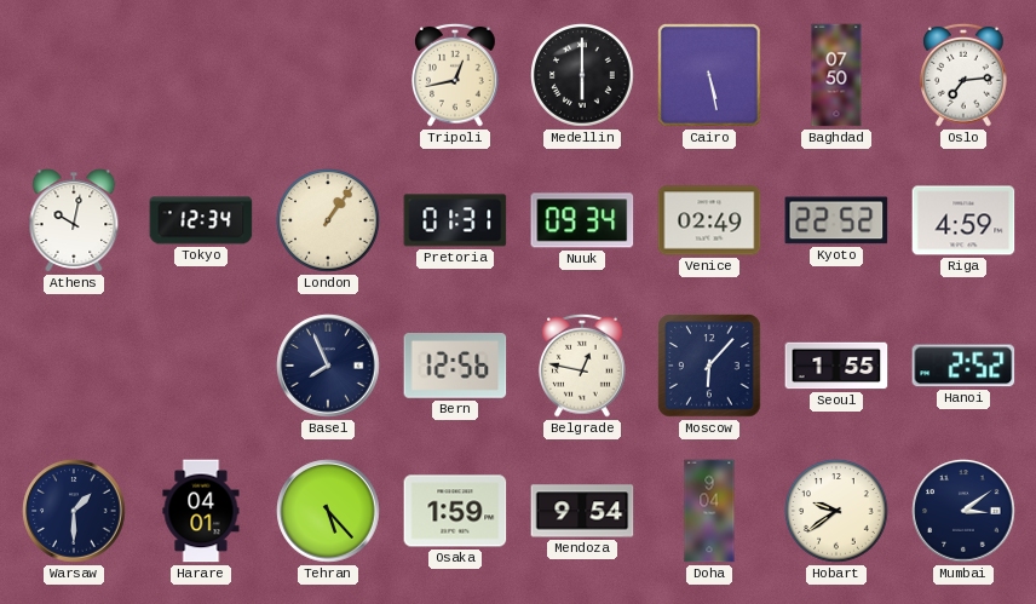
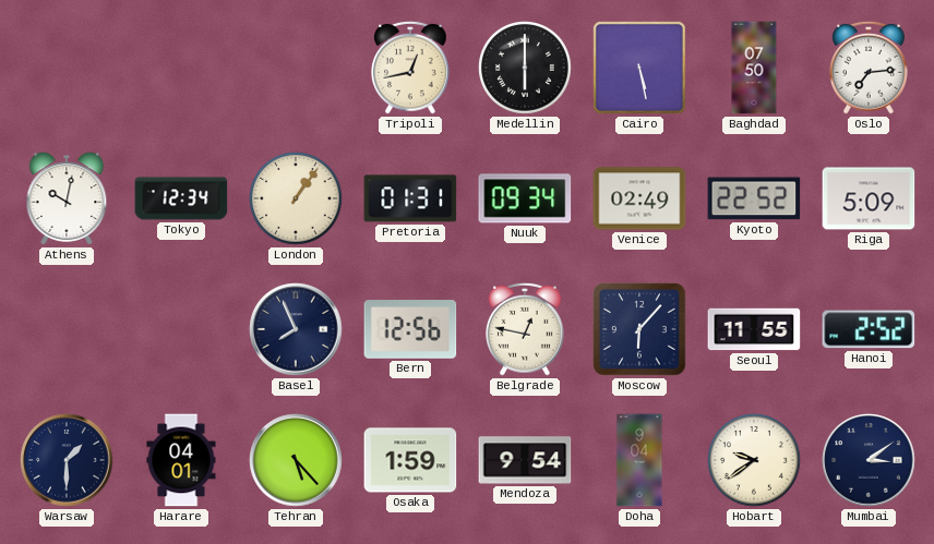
Riga: 4:59 -> 5:09
Seoul: 1:55 -> 11:55
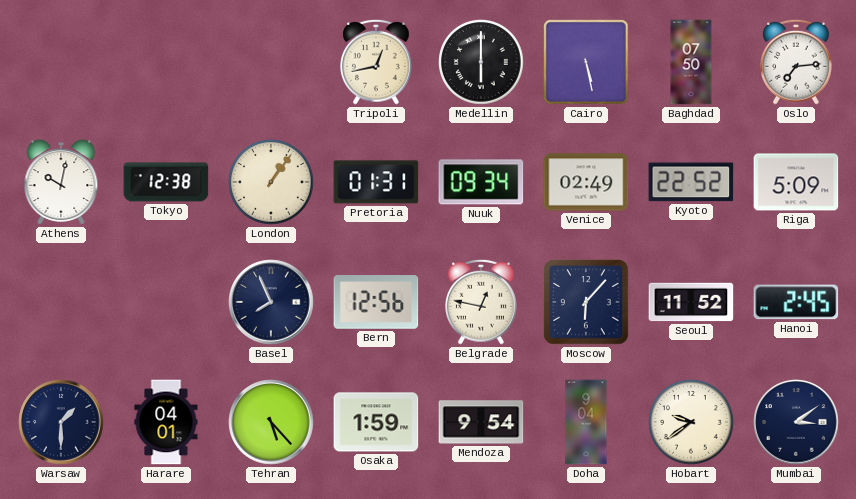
Tokyo: 12:34 -> 12:38
Seoul: 11:55 -> 11:52
Hanoi: 2:52 -> 2:45
